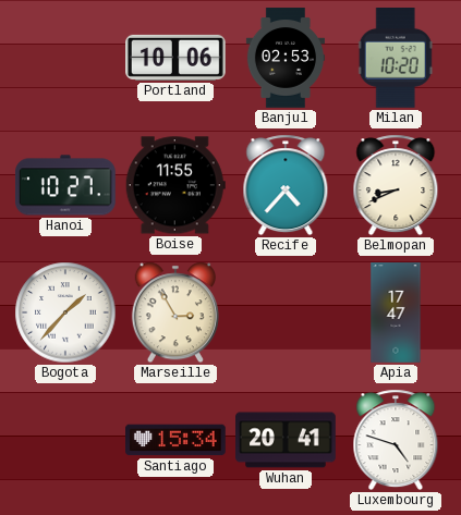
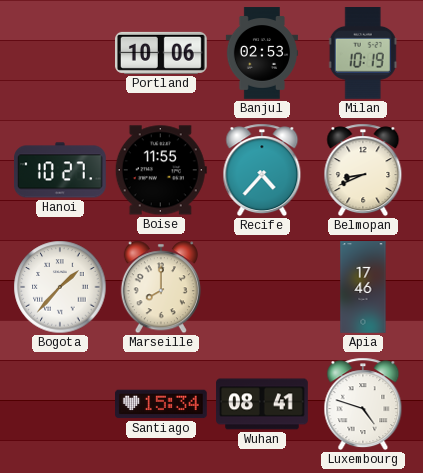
Milan: 10:20 -> 10:19
Marseille: 2:55 -> 8:00
Apia: 17:47 -> 17:46
Wuhan: 20:41 -> 08:41
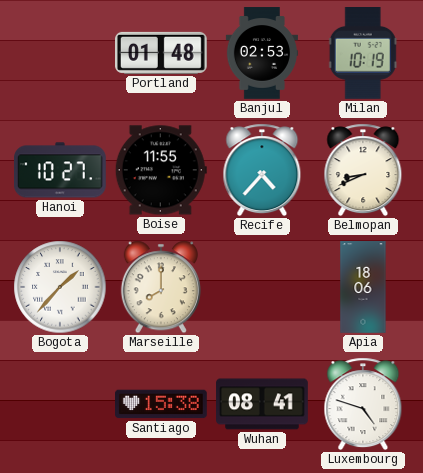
Portland: 10:06 -> 01:48
Apia: 17:46 -> 18:06
Santiago: 15:34 -> 15:38
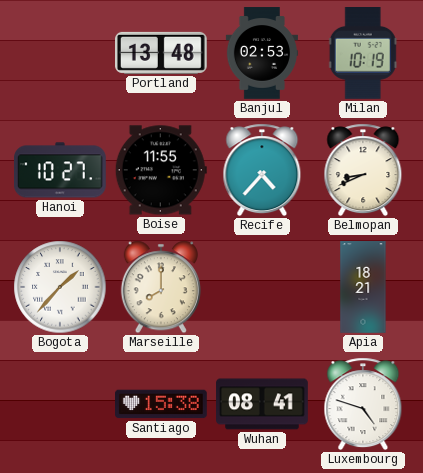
Portland: 01:48 -> 13:48
Apia: 18:06 -> 18:21
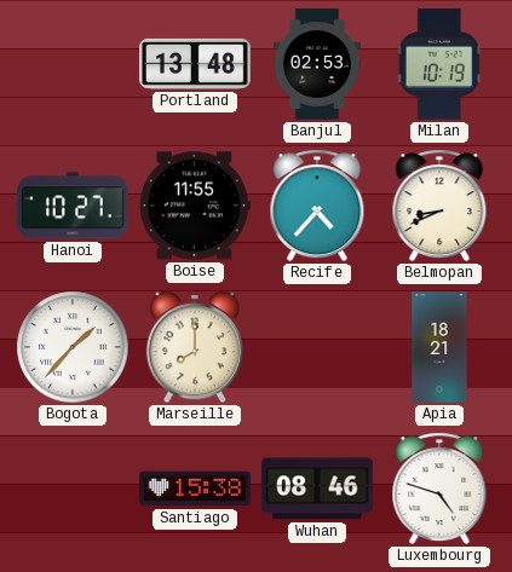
Wuhan: 08:41 -> 08:46
